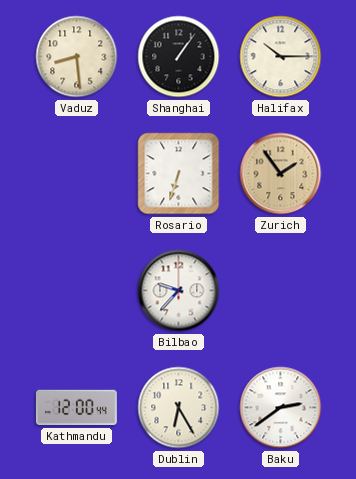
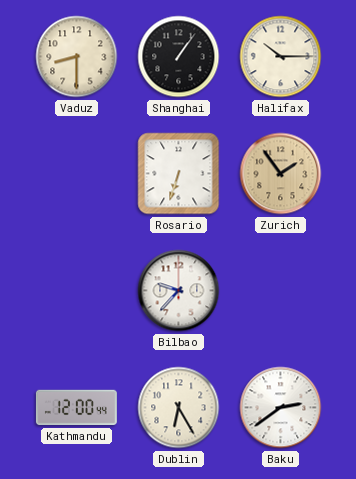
Vaduz: 8:29 -> 8:30
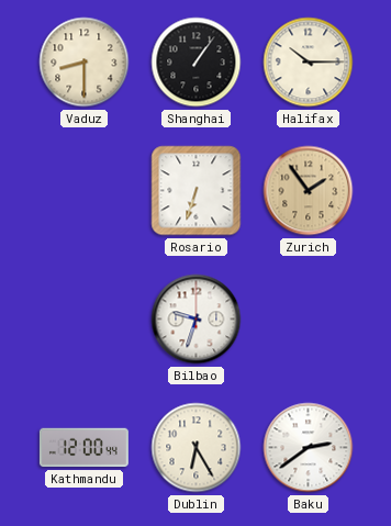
Bilbao: 9:37 -> 9:33
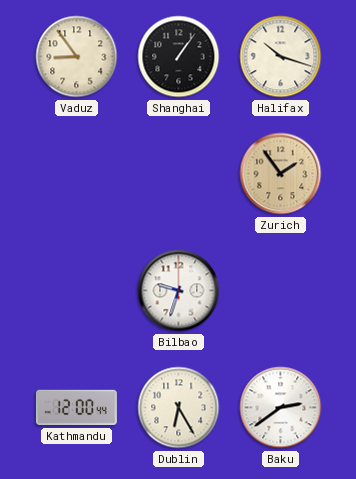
Vaduz: 8:30 -> 8:54
Halifax: 10:15 -> 10:18
Rosario: 6:33 -> none
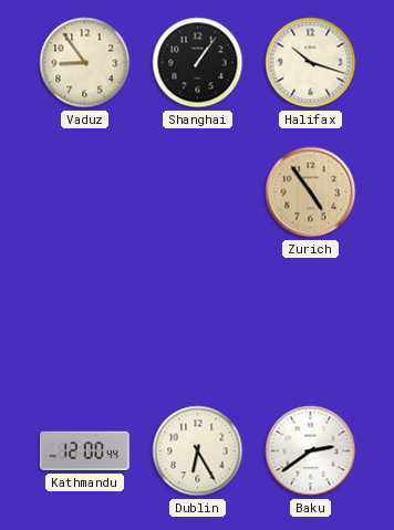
Zurich: 1:54 -> 4:54
Bilbao: 9:33 -> none
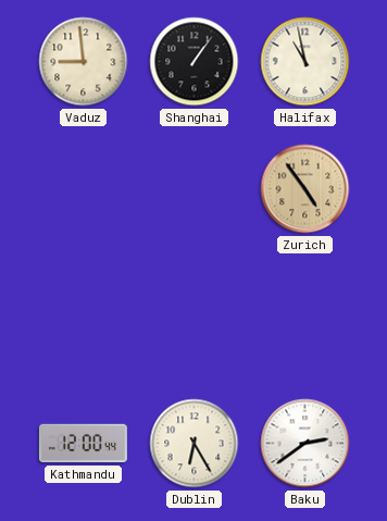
Vaduz: 8:54 -> 8:59
Halifax: 10:18 -> 10:58
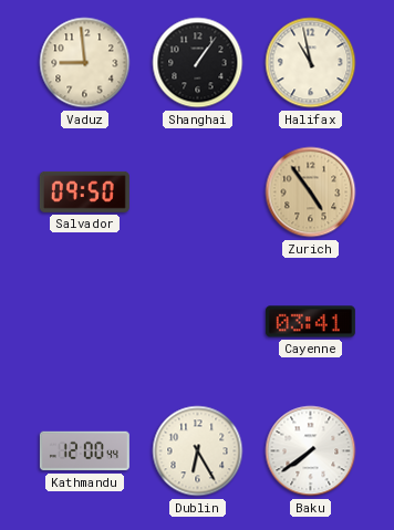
Salvador: none -> 09:50
Cayenne: none -> 03:41
Baku: 2:39 -> 7:39
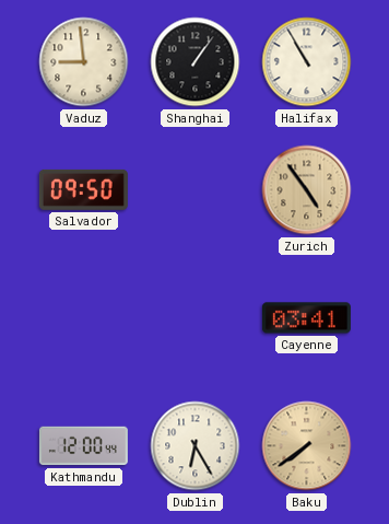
Halifax: 10:58 -> 10:55
Baku dial: white -> champagne
